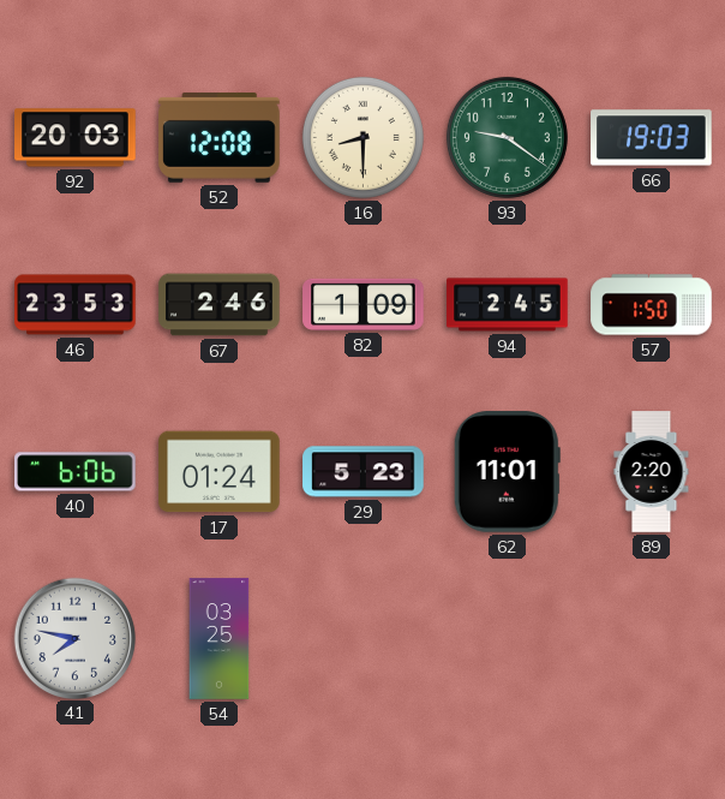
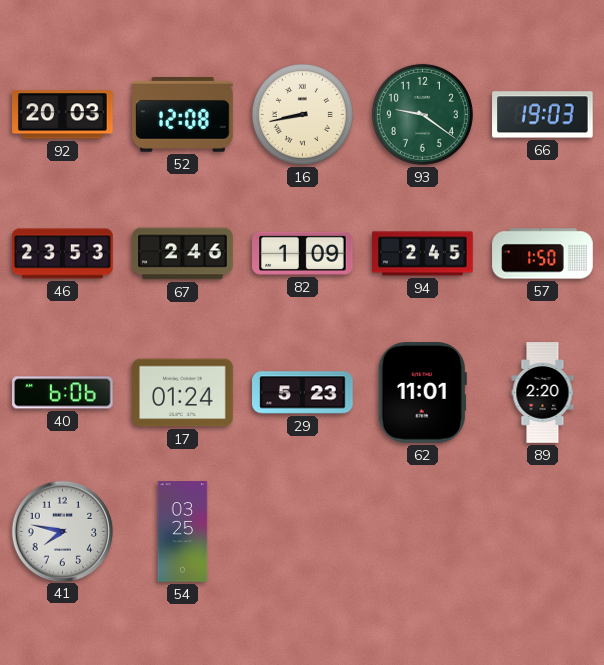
16: 8:30 -> 8:43
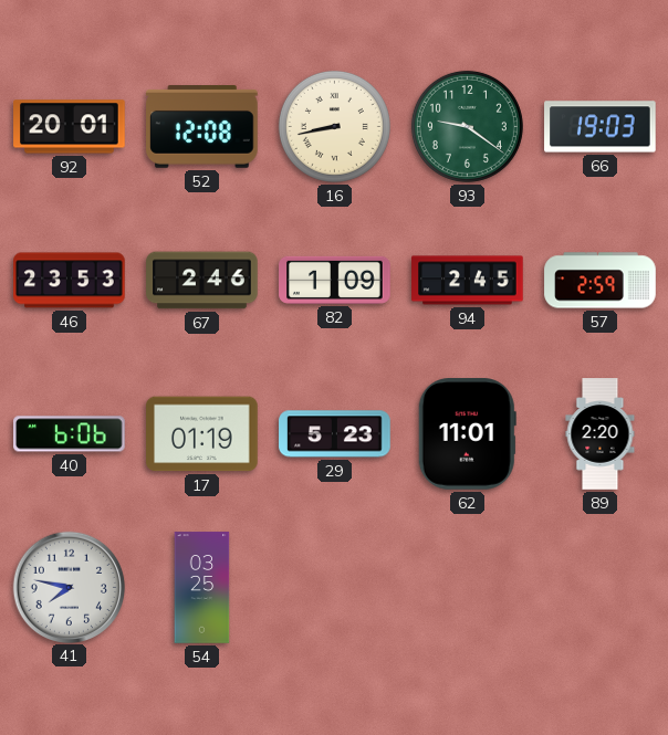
92: 20:03 -> 20:01
57: 1:50 -> 2:59
17: 01:24 -> 01:19
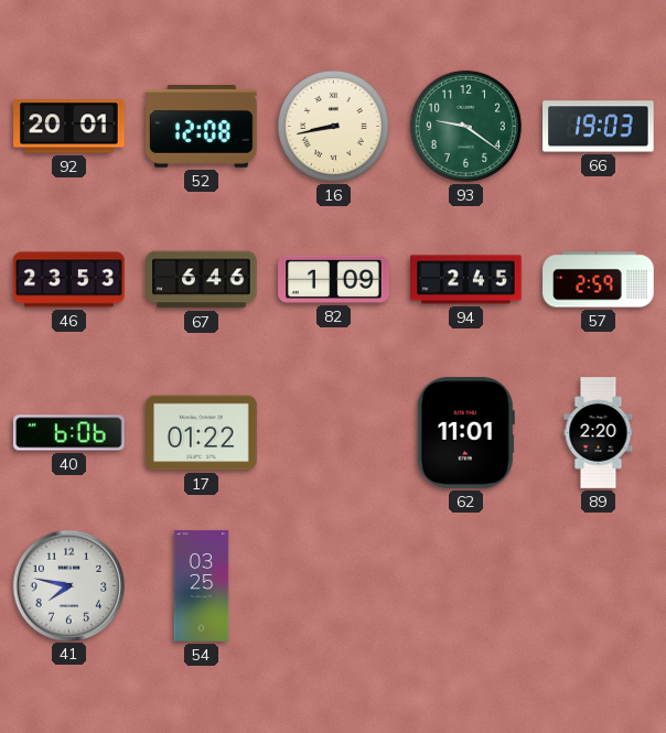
67: 2:46 -> 6:46
17: 01:19 -> 01:22
29: 5:23 -> none
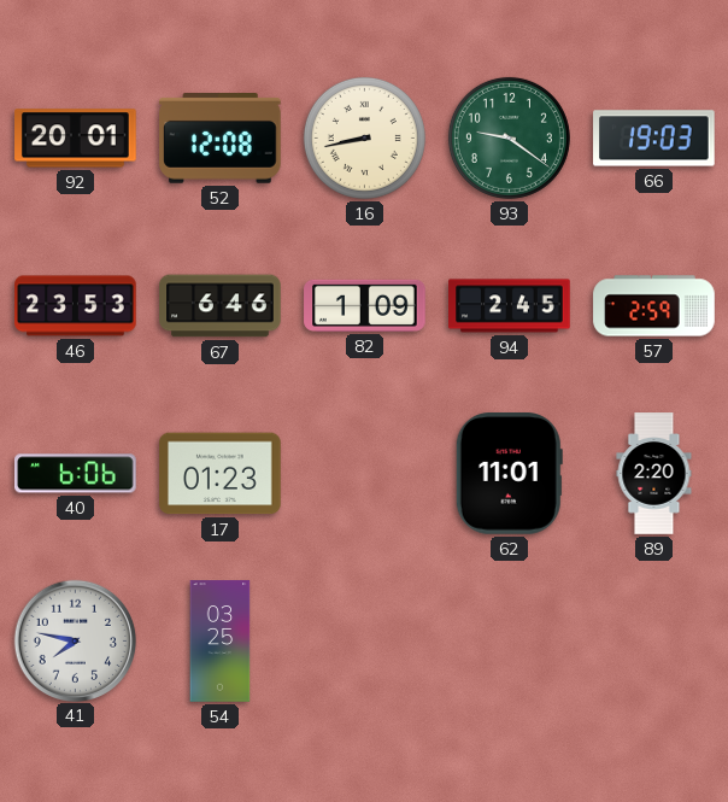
17: 01:22 -> 01:23
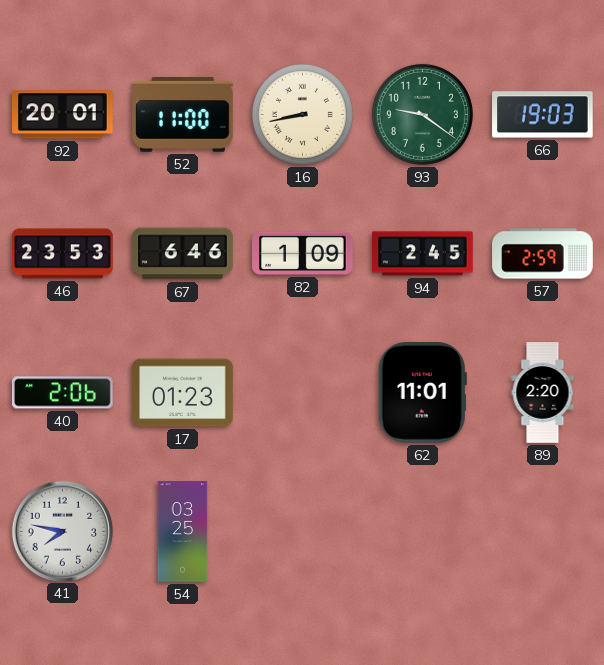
52: 12:08 -> 11:00
40: 6:06 -> 2:06
